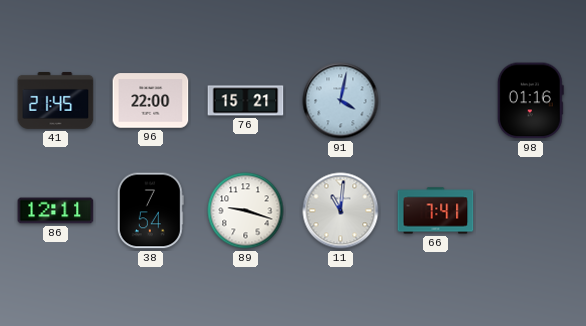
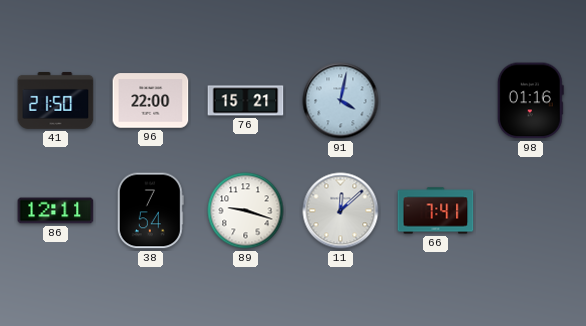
41: 21:45 -> 21:50
11: 11:01 -> 12:08
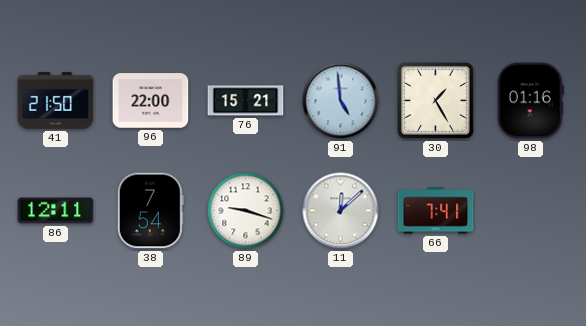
91: 4:02 -> 4:59
30: none -> 1:25
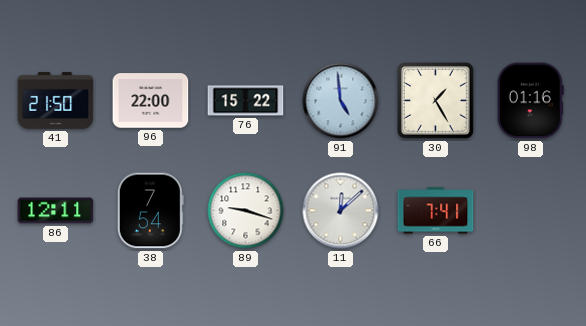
76: 15:21 -> 15:22
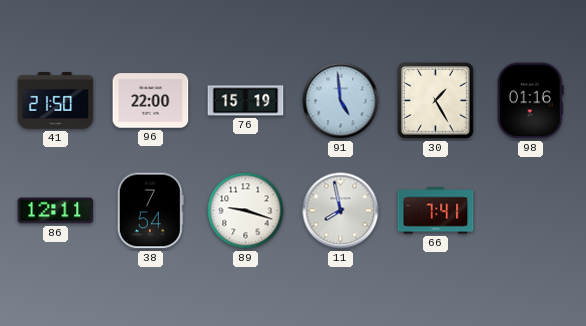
76: 15:22 -> 15:19
11: 12:08 -> 7:58
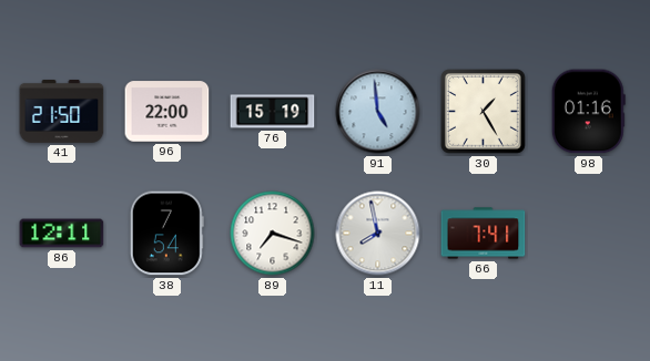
89: 9:18 -> 7:18
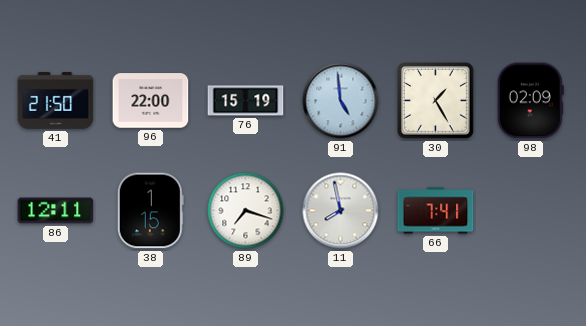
98: 01:16 -> 02:09
38: 7:54 -> 1:15
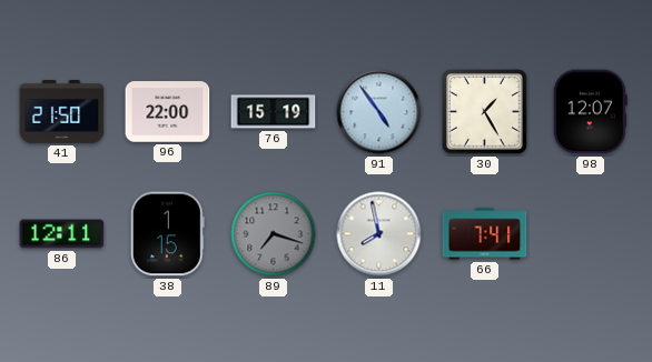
91: 4:59 -> 4:54
98: 02:09 -> 12:07
89 dial: white -> grey
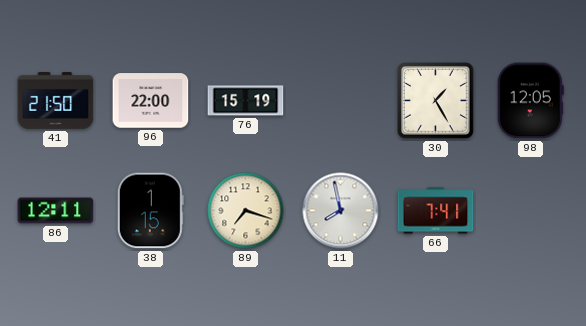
91: 4:54 -> none
98: 12:07 -> 12:05
89 dial: grey -> cream
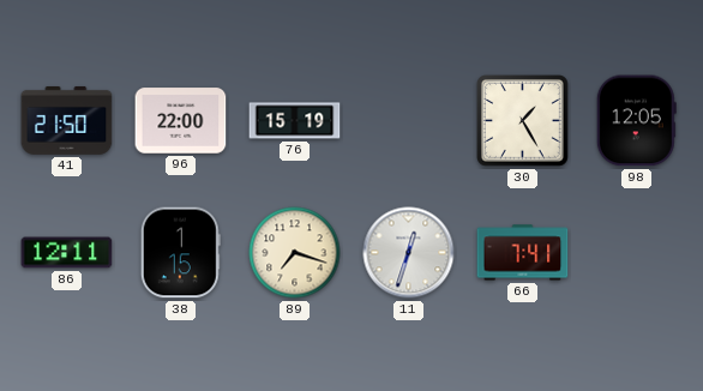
11: 7:58 -> 12:33
